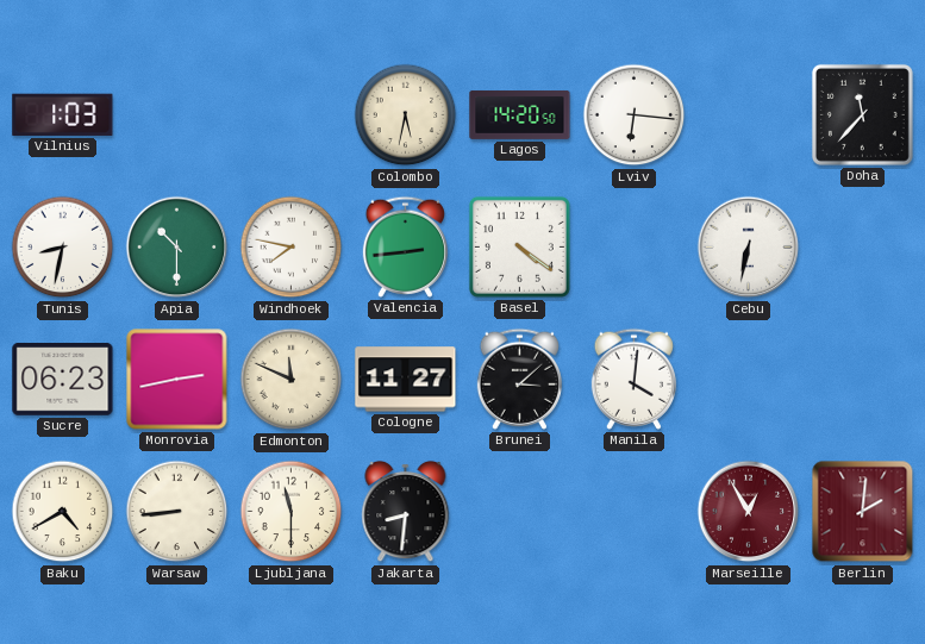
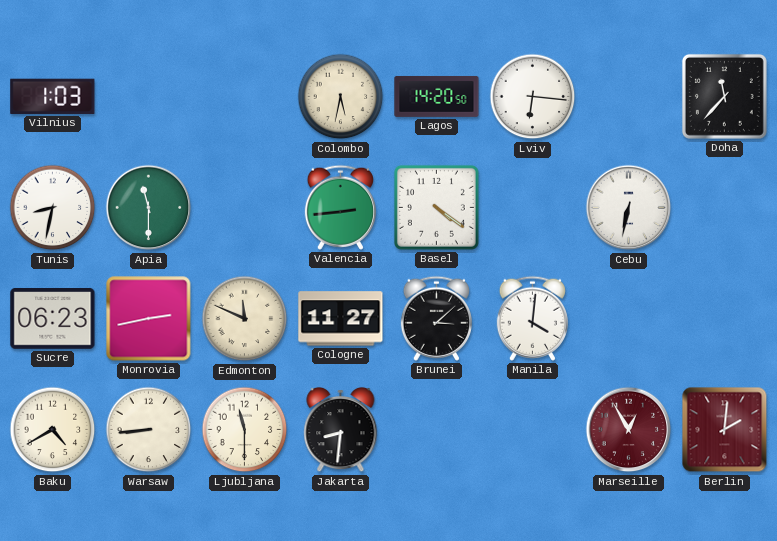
Apia: 10:30 -> 11:30
Windhoek: 7:47 -> none
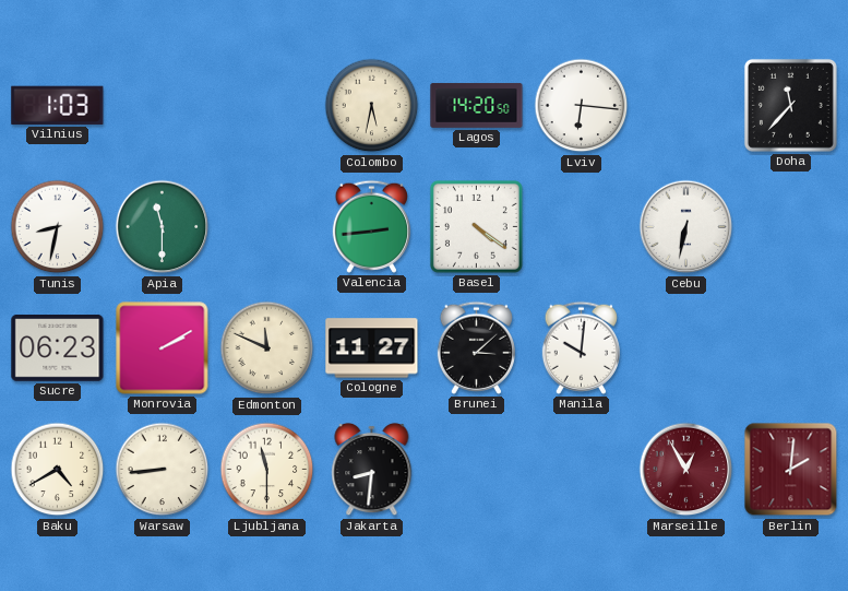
Monrovia: 2:43 -> 2:10
Manila: 4:01 -> 10:01
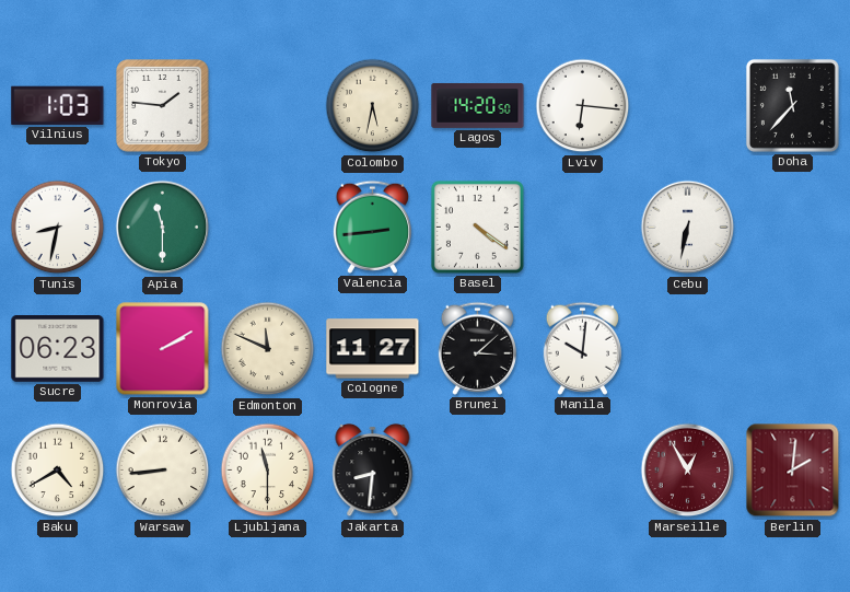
Tokyo: none -> 1:46
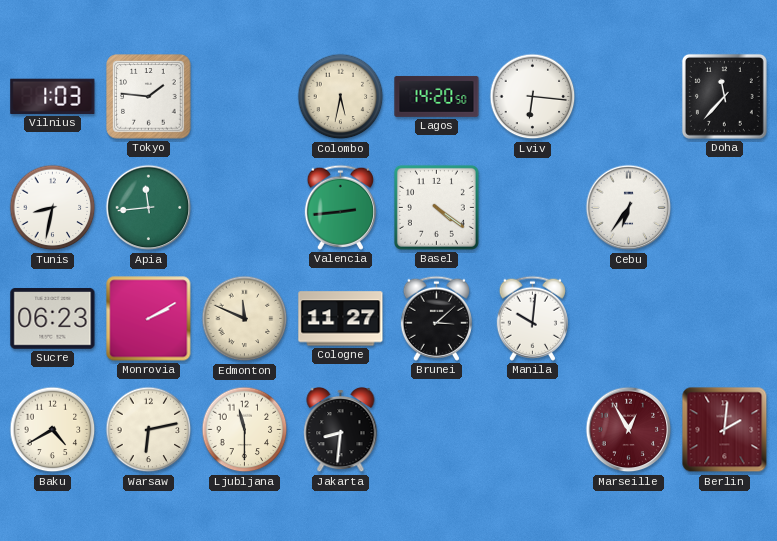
Apia: 11:30 -> 11:44
Cebu: 6:32 -> 6:36
Warsaw: 8:44 -> 6:13
